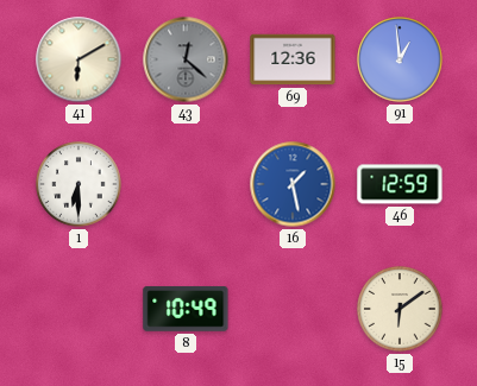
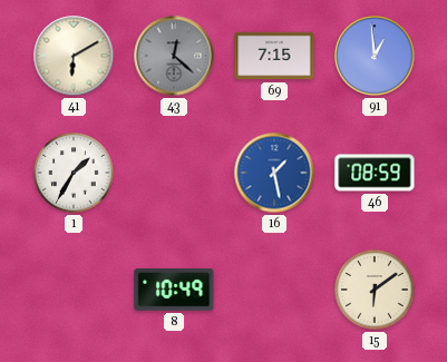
69: 12:36 -> 7:15
1: 6:30 -> 1:35
46: 12:59 -> 08:59
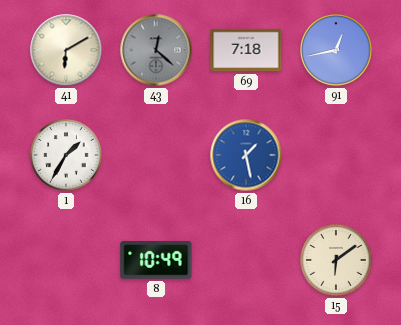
69: 7:15 -> 7:18
91: 12:59 -> 12:43
46: 08:59 -> none
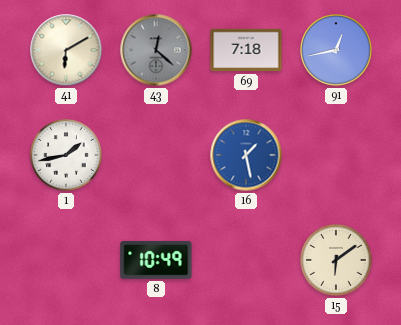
1: 1:35 -> 1:43
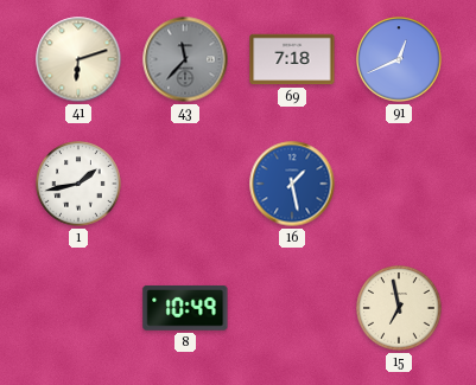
41: 6:10 -> 6:12
43: 12:22 -> 11:37
91: 12:43 -> 12:41
15: 6:09 -> 6:58
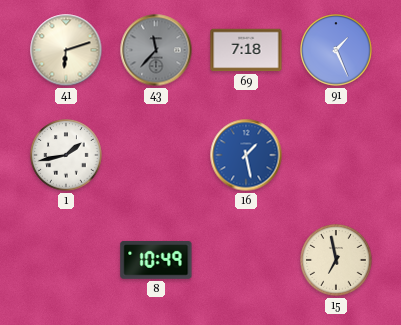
91: 12:41 -> 1:26
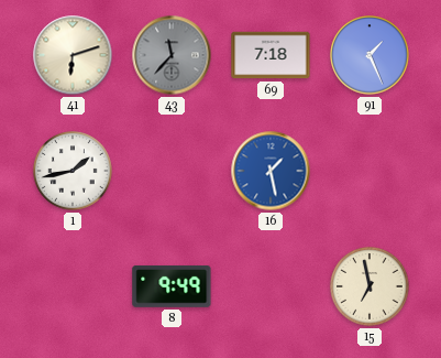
8: 10:49 -> 9:49
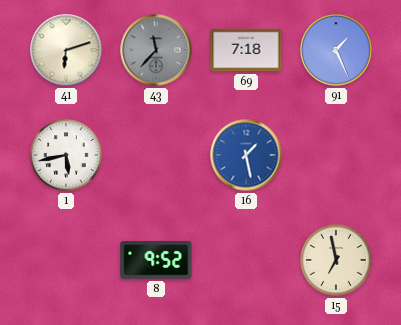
1: 1:43 -> 5:43
8: 9:49 -> 9:52
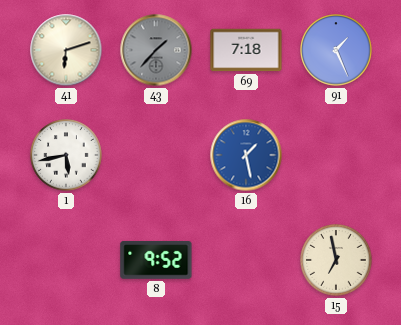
43: 11:37 -> 1:37
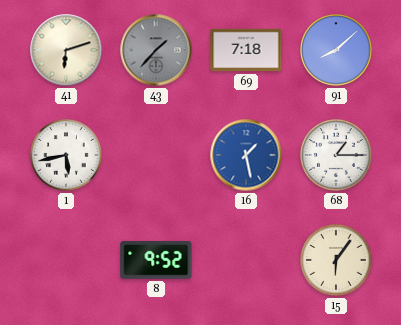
91: 1:26 -> 8:08
68: none -> 1:15
15: 6:58 -> 6:06
